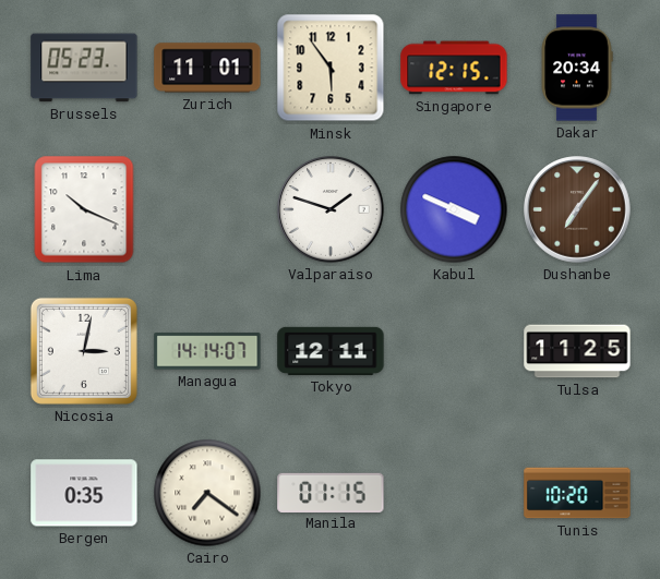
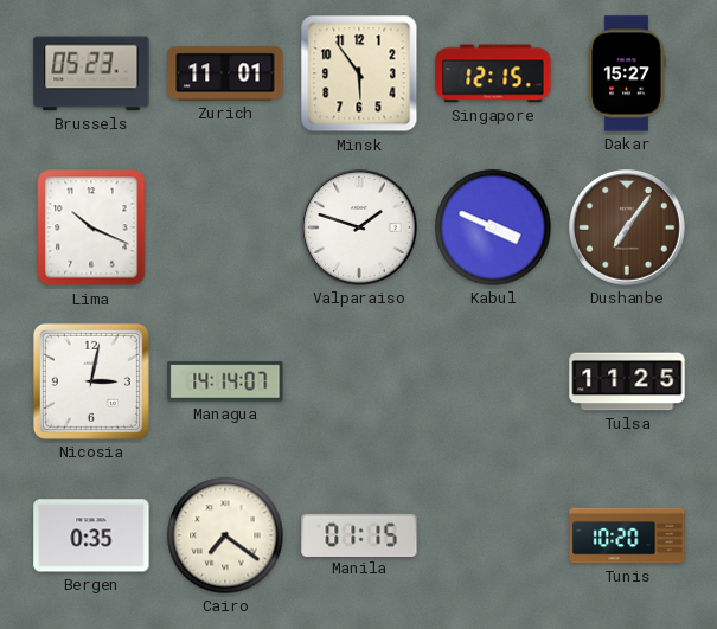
Dakar: 20:34 -> 15:27
Tokyo: 12:11 -> none
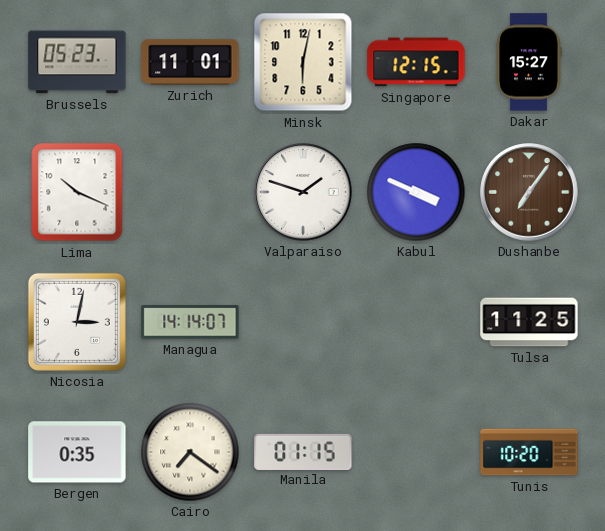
Minsk: 5:54 -> 6:02
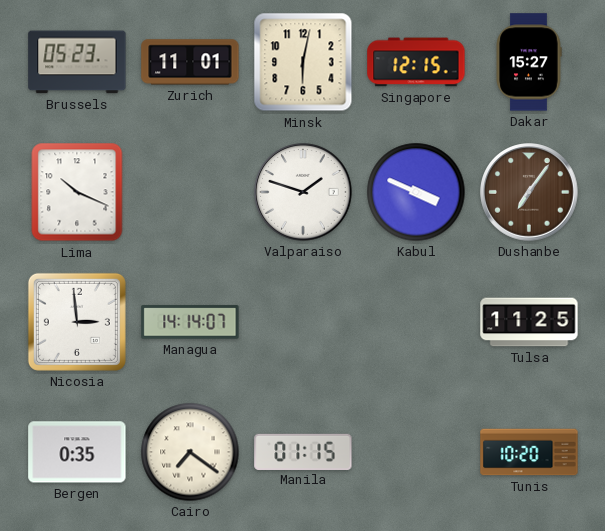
Nicosia: 3:02 -> 2:59
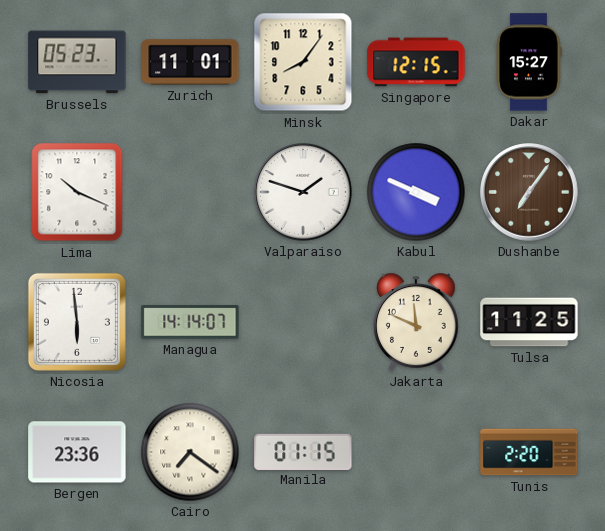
Minsk: 6:02 -> 8:06
Nicosia: 2:59 -> 5:59
Jakarta: none -> 11:49
Bergen: 0:35 -> 23:36
Tunis: 10:20 -> 2:20
